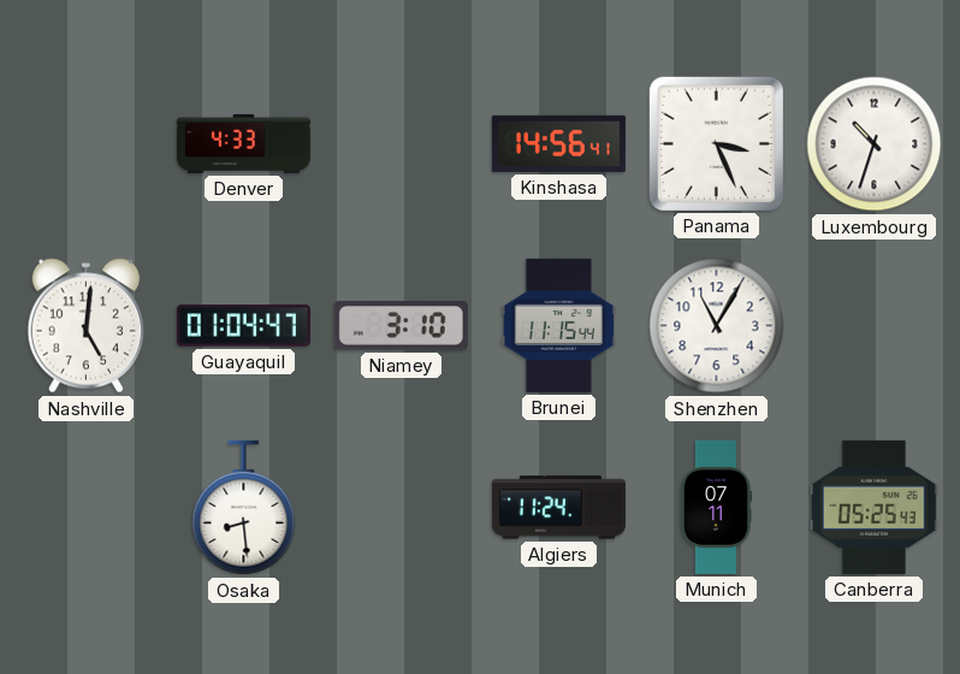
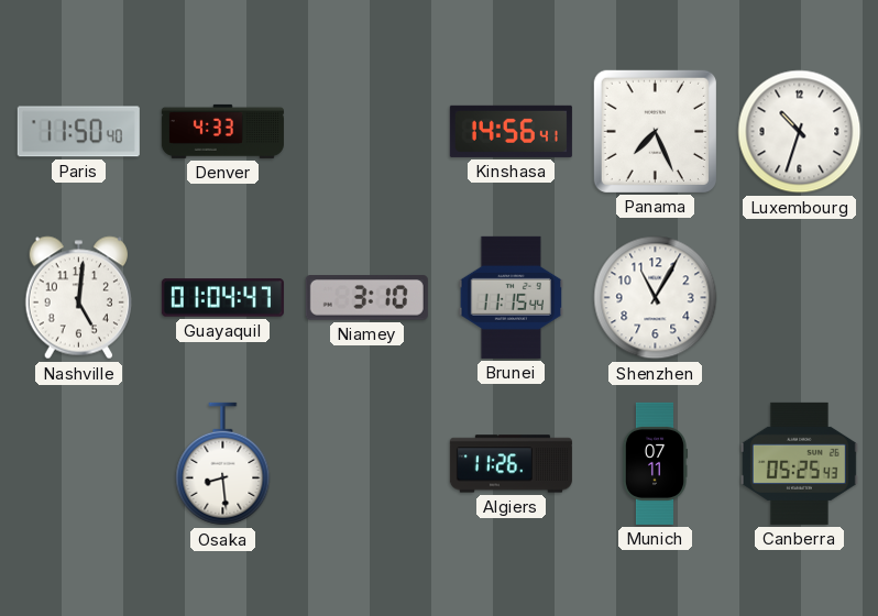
Paris: none -> 11:50
Panama: 3:26 -> 7:26
Algiers: 11:24 -> 11:26
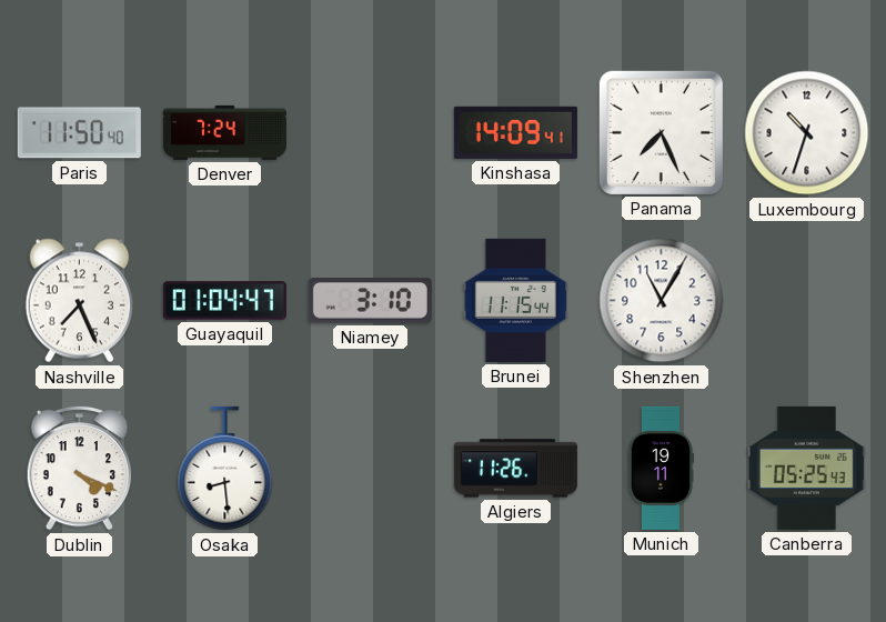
Denver: 4:33 -> 7:24
Kinshasa: 14:56 -> 14:09
Nashville: 5:01 -> 7:26
Dublin: none -> 4:19
Munich: 07:11 -> 19:11
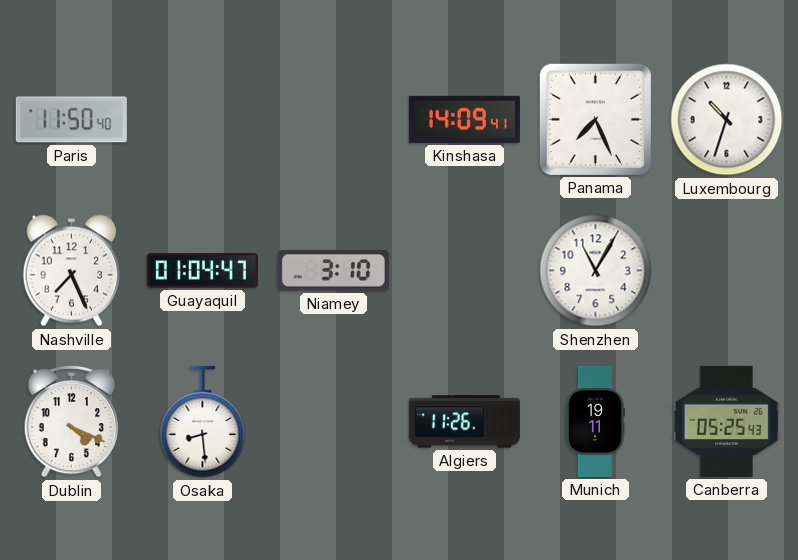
Denver: 7:24 -> none
Brunei: 11:15 -> none
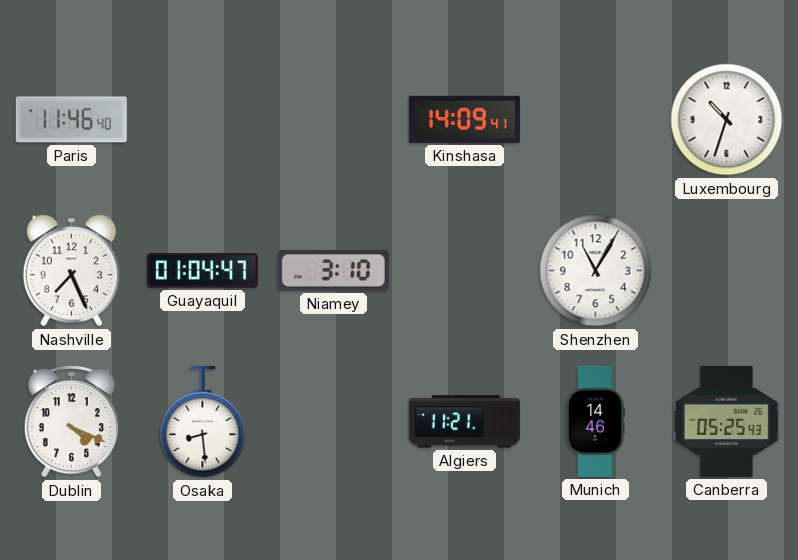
Paris: 11:50 -> 11:46
Panama: 7:26 -> none
Algiers: 11:26 -> 11:21
Munich: 19:11 -> 14:46
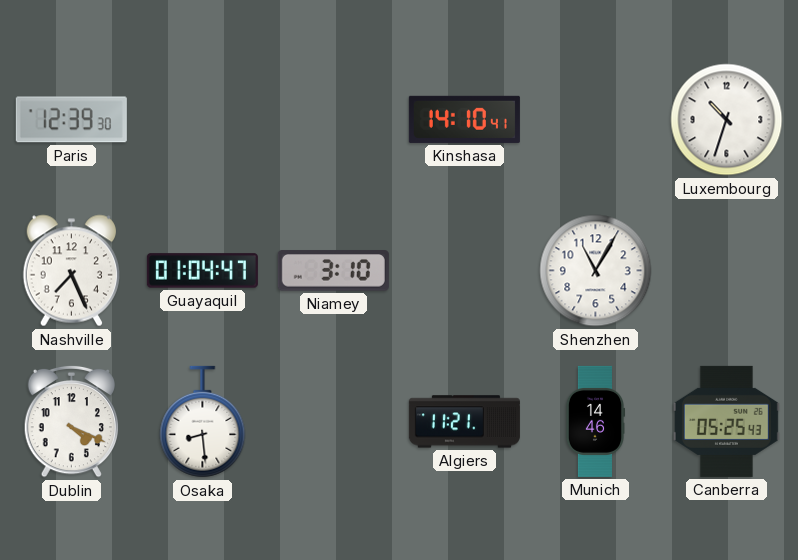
Paris: 11:46 -> 12:39
Kinshasa: 14:09 -> 14:10
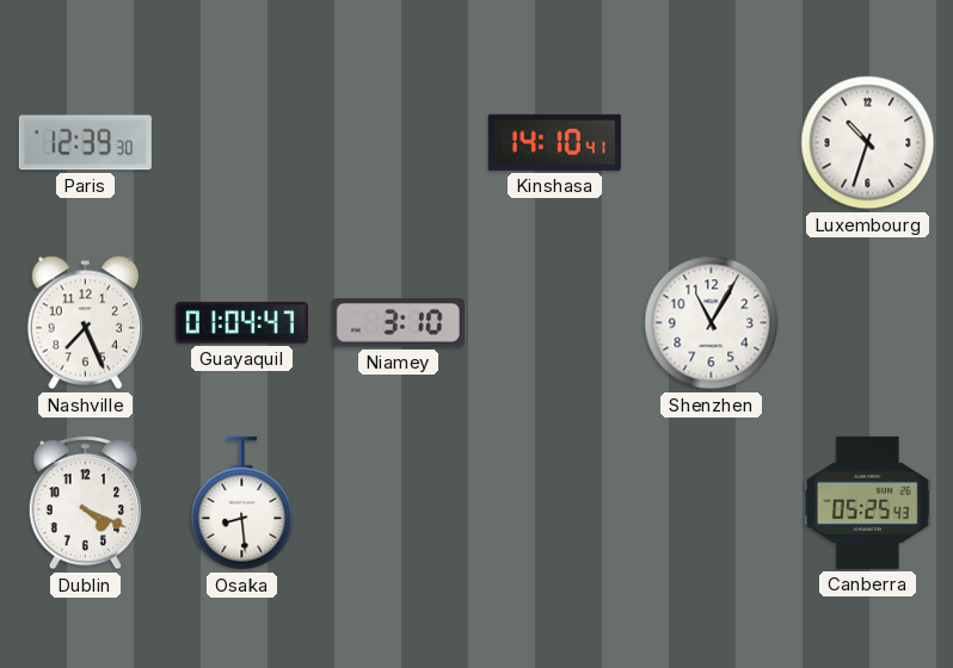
Algiers: 11:21 -> none
Munich: 14:46 -> none
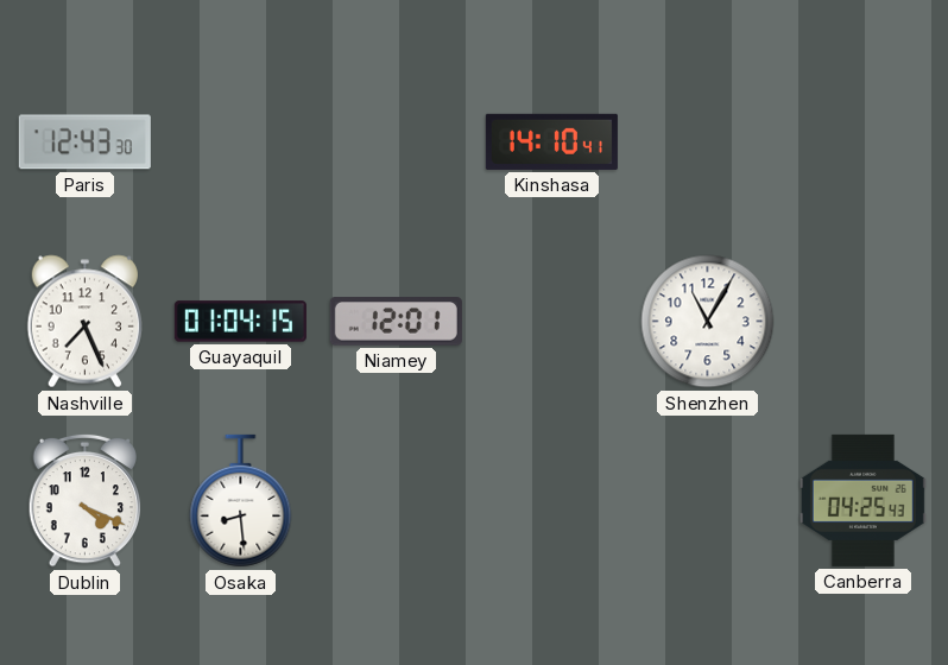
Paris: 12:39 -> 12:43
Luxembourg: 10:33 -> none
Guayaquil: 01:04:47 -> 01:04:15
Niamey: 3:10 -> 12:01
Canberra: 05:25 -> 04:25
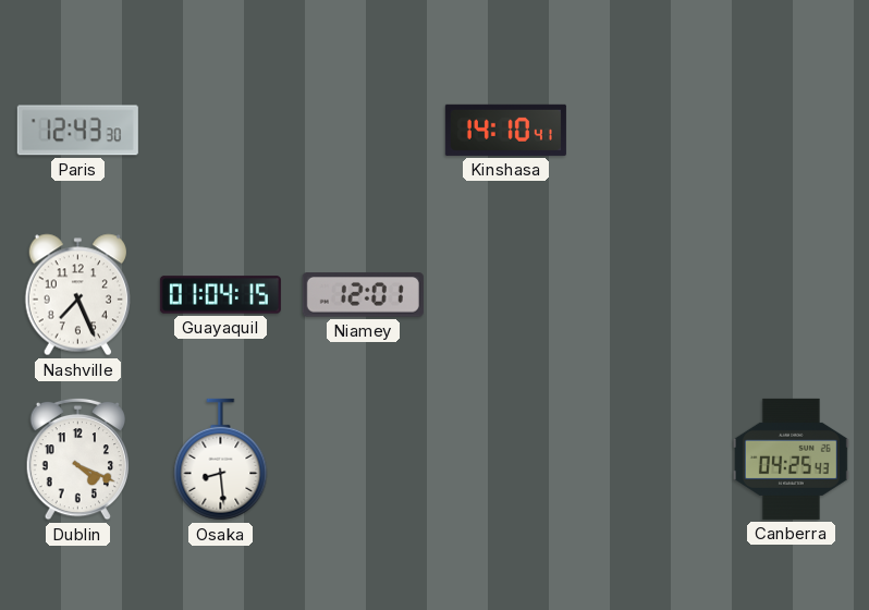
Shenzhen: 11:05 -> none
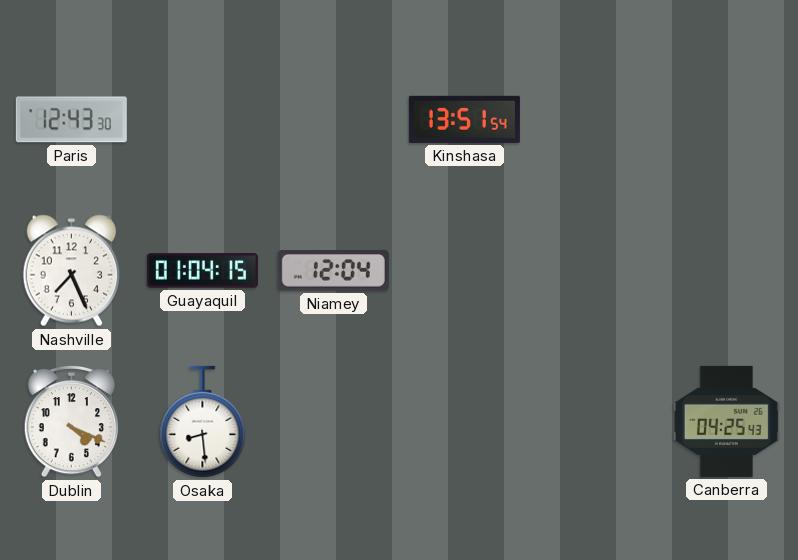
Kinshasa: 14:10 -> 13:51
Niamey: 12:01 -> 12:04
